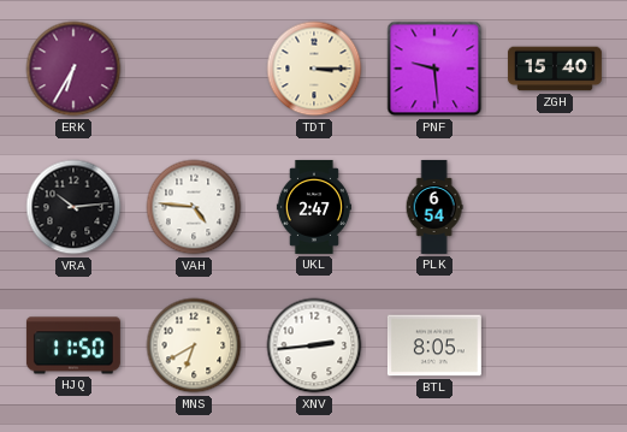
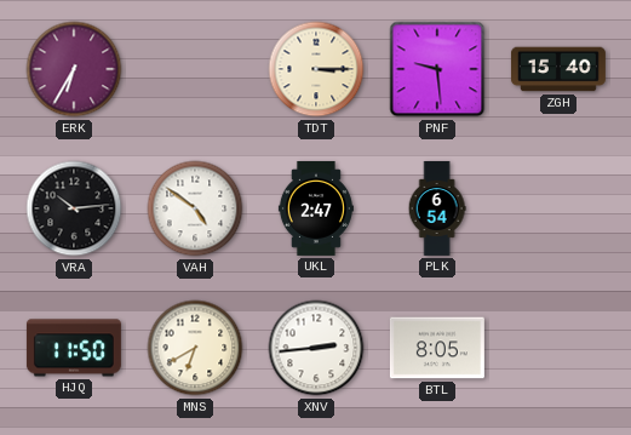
VAH: 4:46 -> 4:51
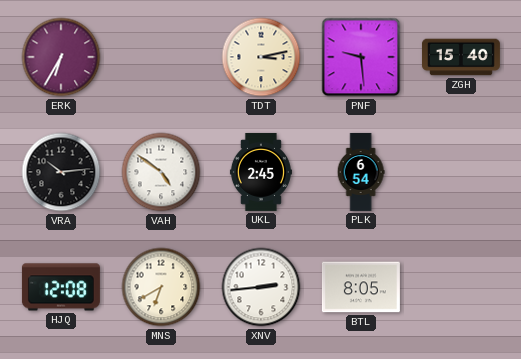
TDT: 3:15 -> 3:13
UKL: 2:47 -> 2:45
HJQ: 11:50 -> 12:08
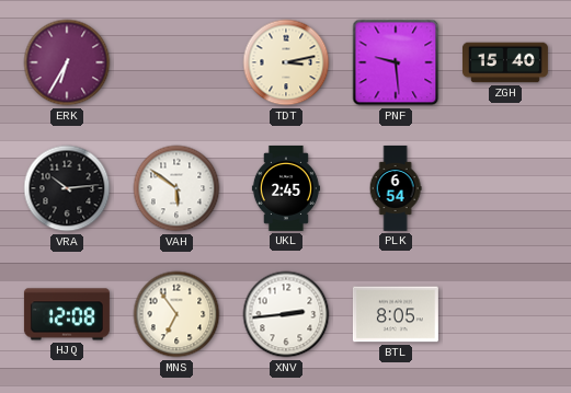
VAH: 4:51 -> 5:51
MNS: 6:40 -> 6:54
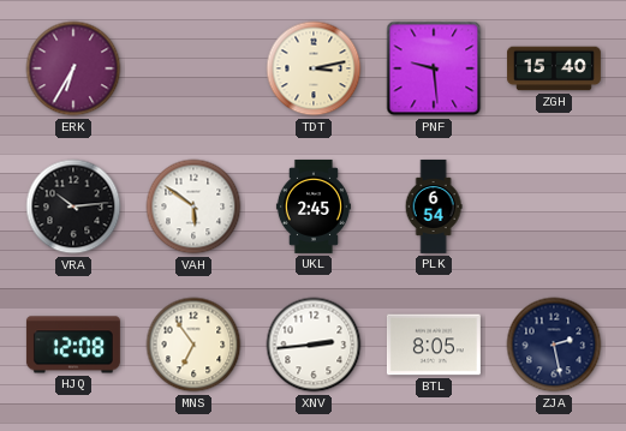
ZJA: none -> 2:28
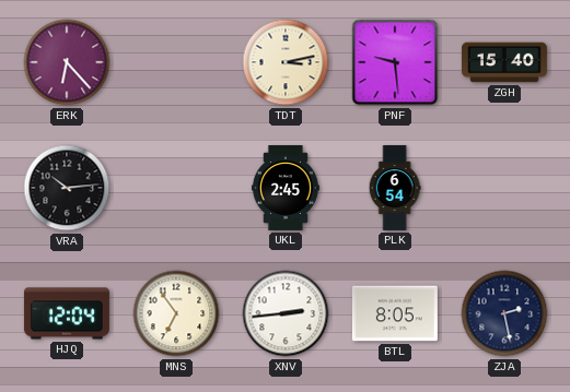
ERK: 6:35 -> 6:23
VAH: 5:51 -> none
HJQ: 12:08 -> 12:04
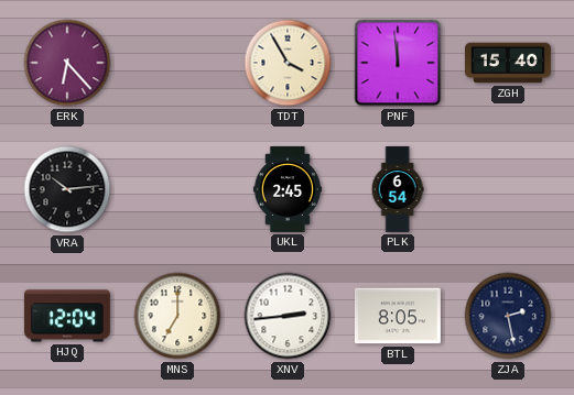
TDT: 3:13 -> 3:55
PNF: 9:29 -> 11:59
MNS: 6:54 -> 7:00
